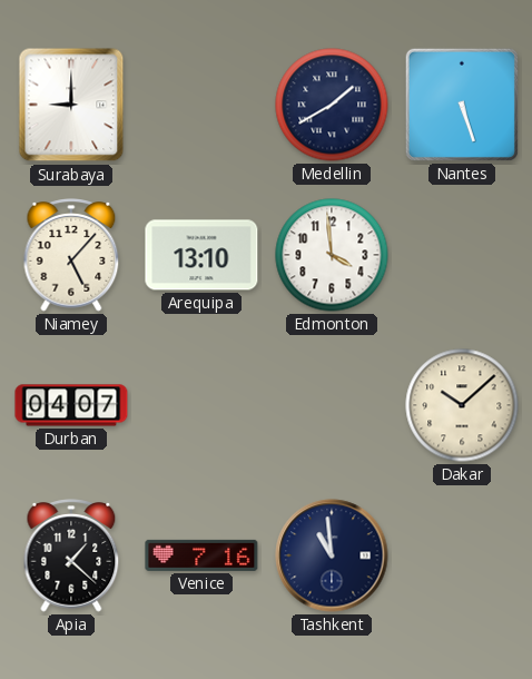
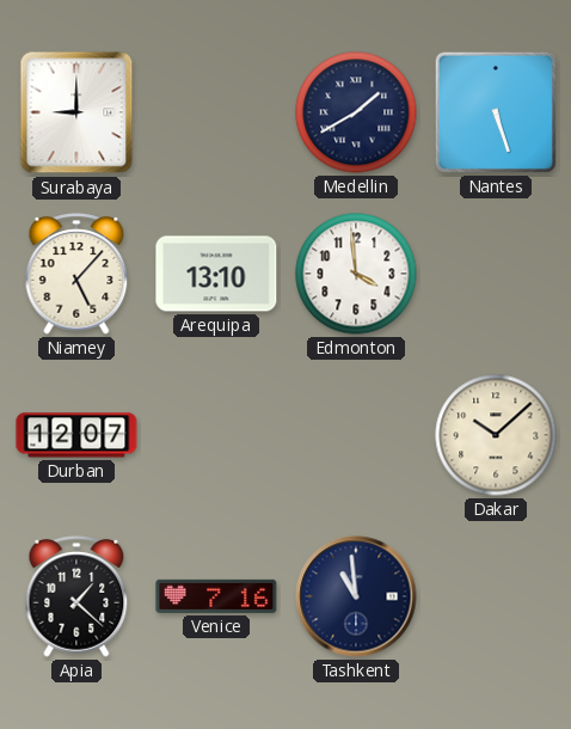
Durban: 04:07 -> 12:07
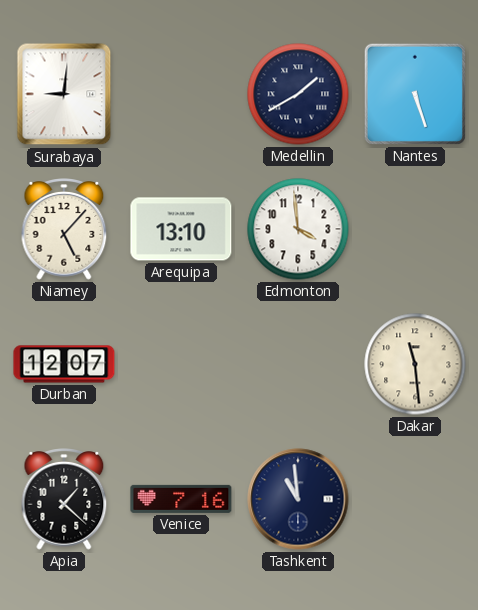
Surabaya: 9:00 -> 9:01
Dakar: 10:08 -> 11:29
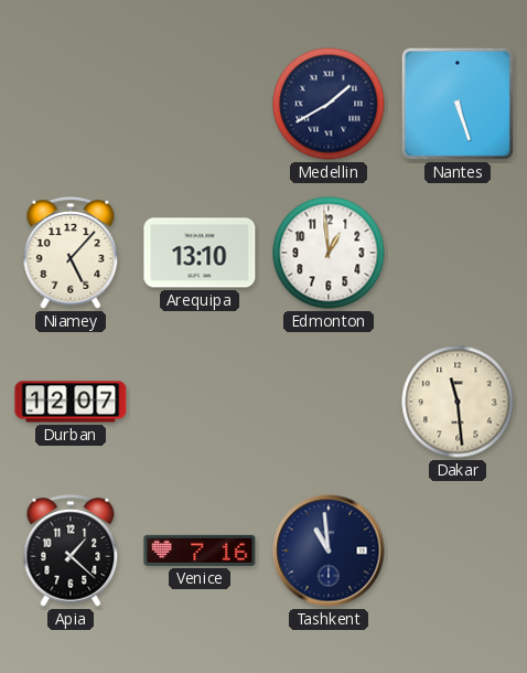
Surabaya: 9:01 -> none
Edmonton: 3:59 -> 12:59
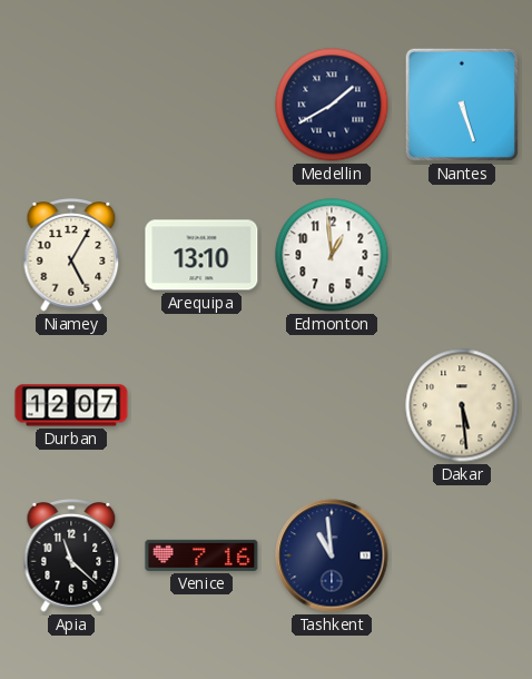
Niamey: 5:07 -> 5:05
Dakar: 11:29 -> 5:29
Apia: 1:22 -> 11:22
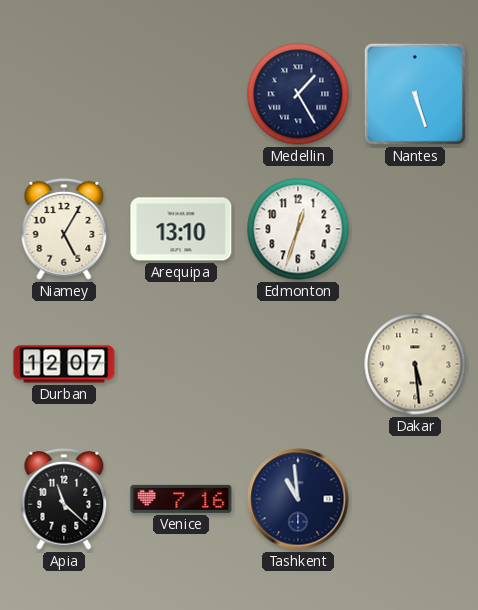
Medellin: 1:40 -> 1:25
Edmonton: 12:59 -> 12:33
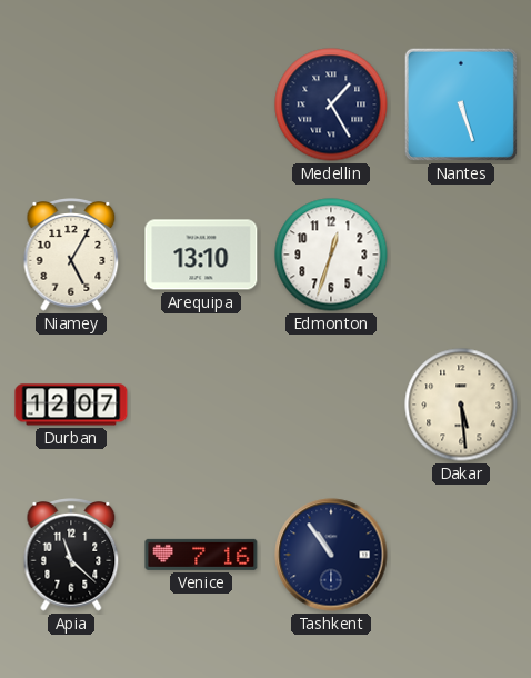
Tashkent: 10:59 -> 10:54
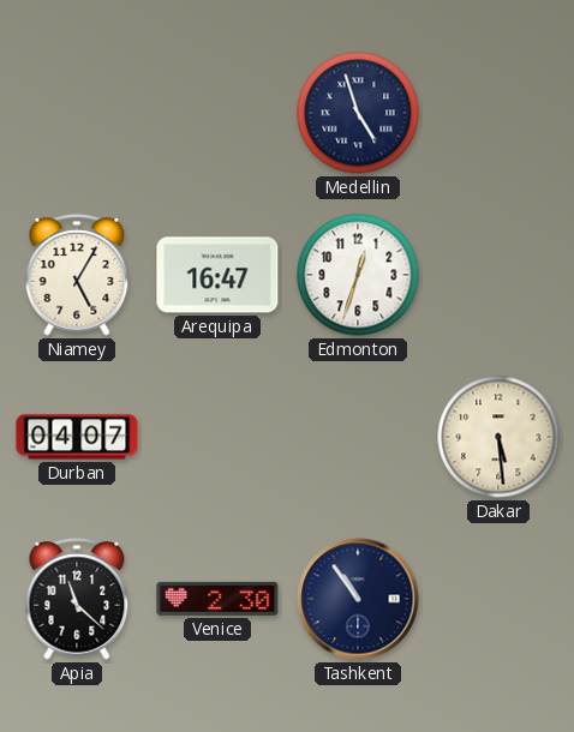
Medellin: 1:25 -> 4:57
Nantes: 5:27 -> none
Arequipa: 13:10 -> 16:47
Durban: 12:07 -> 04:07
Venice: 7:16 -> 2:30
